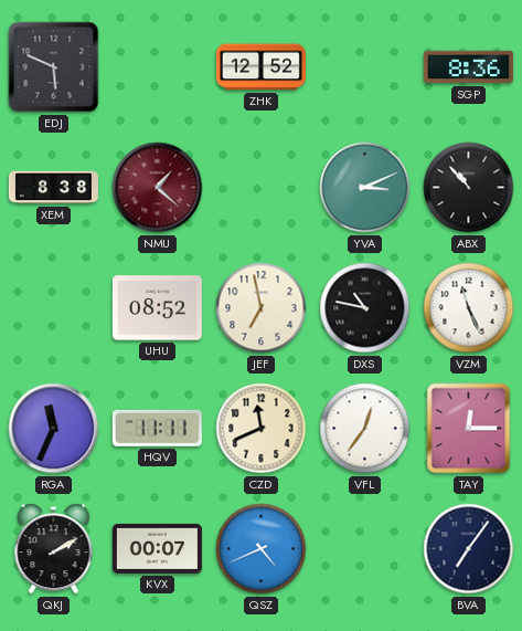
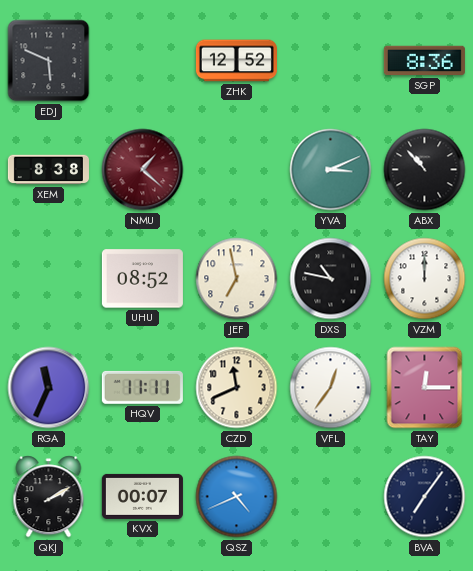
VZM: 11:26 -> 12:00
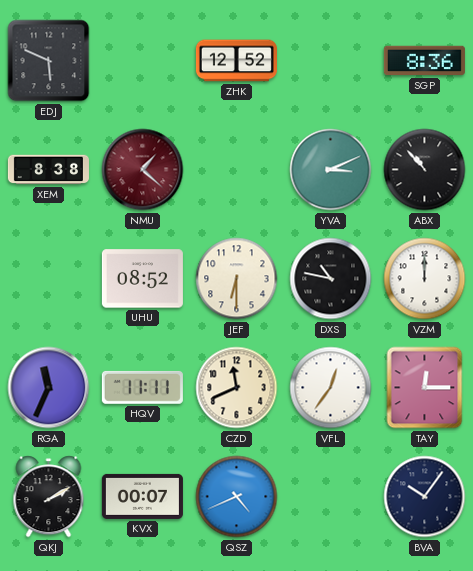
JEF: 6:58 -> 6:30
BVA: 7:06 -> 10:06
